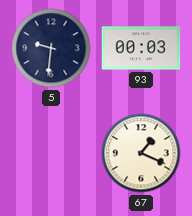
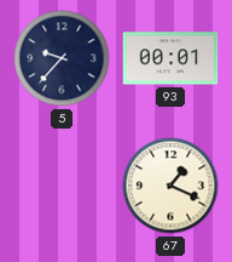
5: 9:31 -> 9:37
93: 00:03 -> 00:01
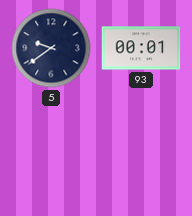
5: 9:37 -> 9:39
67: 1:19 -> none
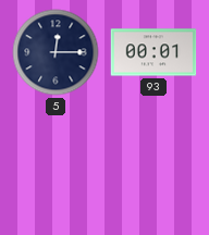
5: 9:39 -> 12:15
